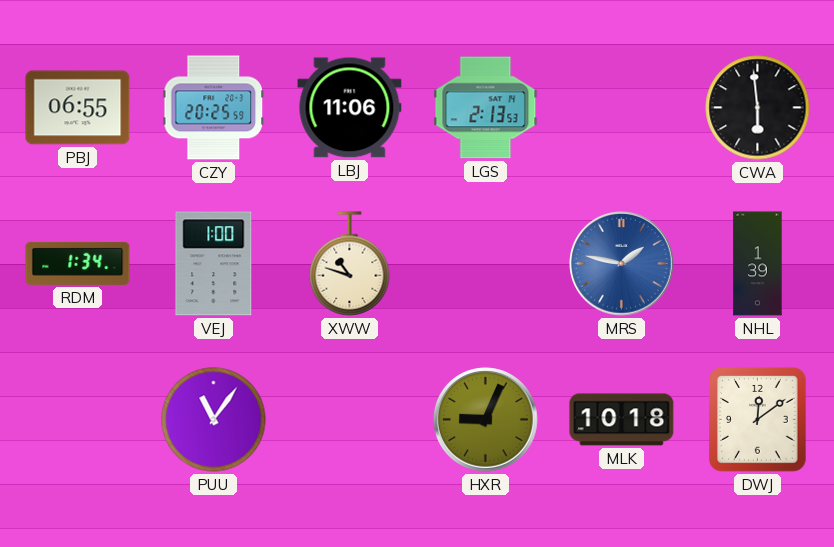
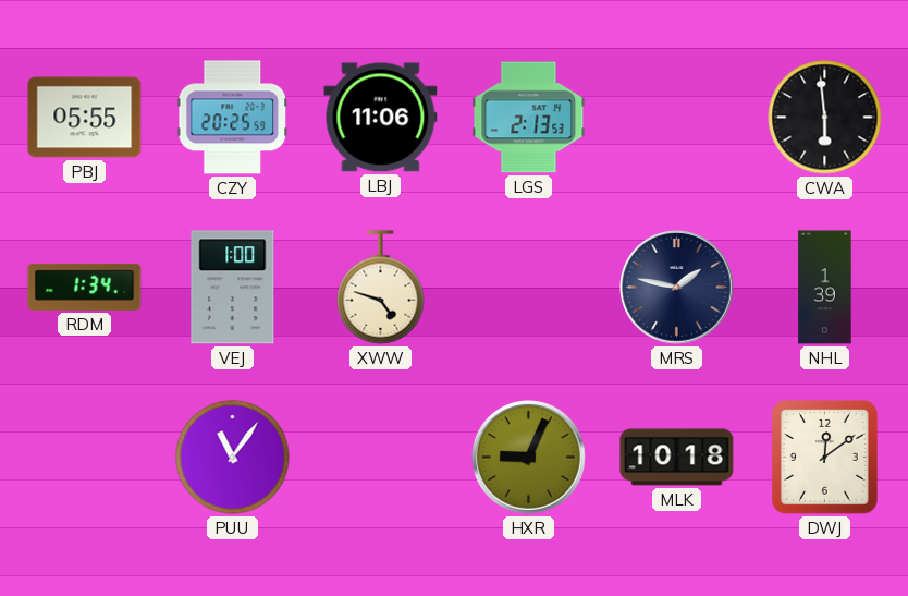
PBJ: 06:55 -> 05:55
XWW: 10:48 -> 4:48
MRS dial: blue -> navy
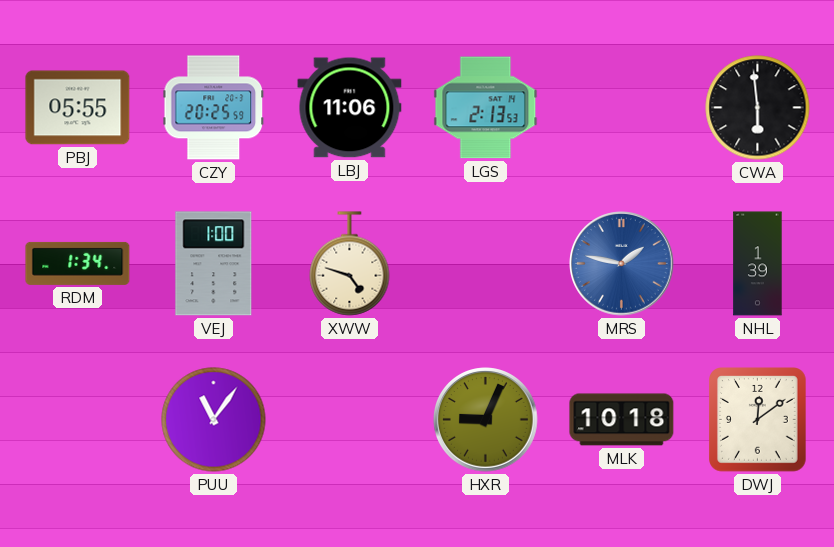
MRS dial: navy -> blue
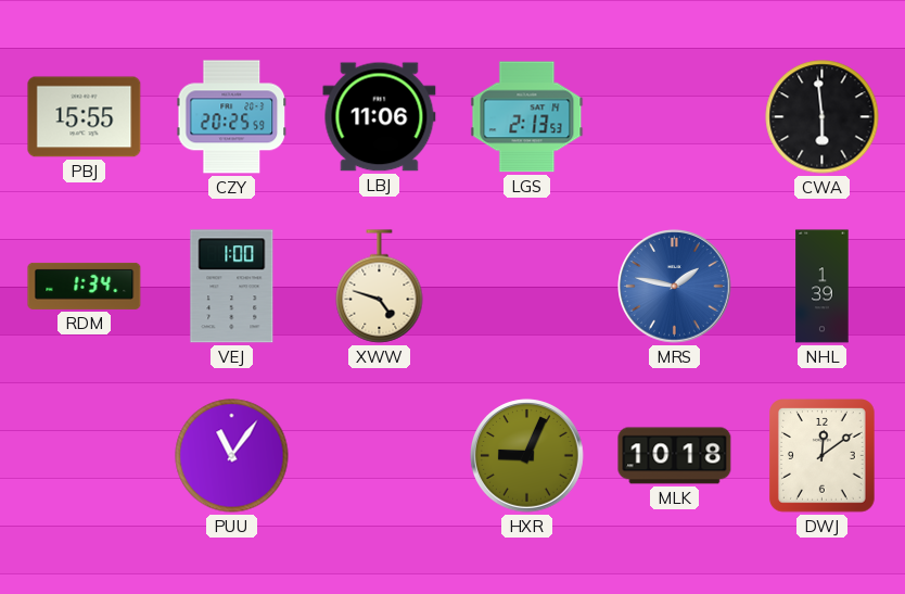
PBJ: 05:55 -> 15:55
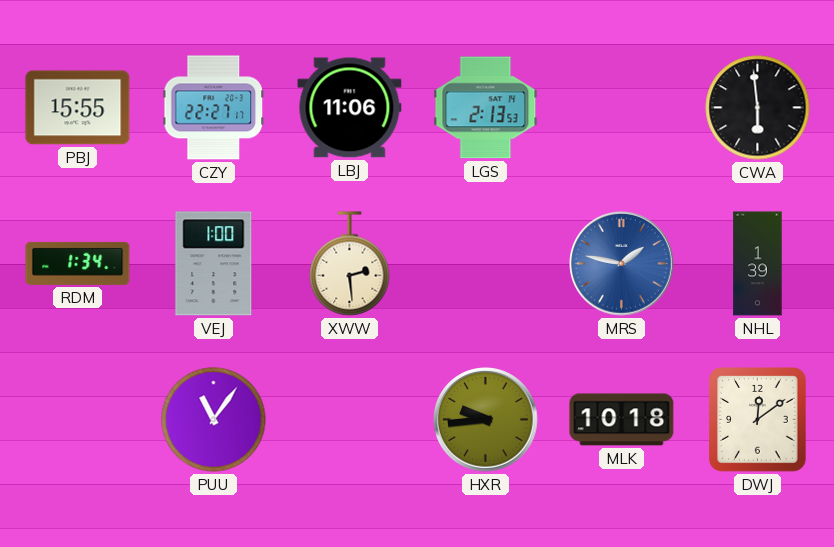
CZY: 20:25 -> 22:27
XWW: 4:48 -> 2:29
HXR: 9:04 -> 9:44
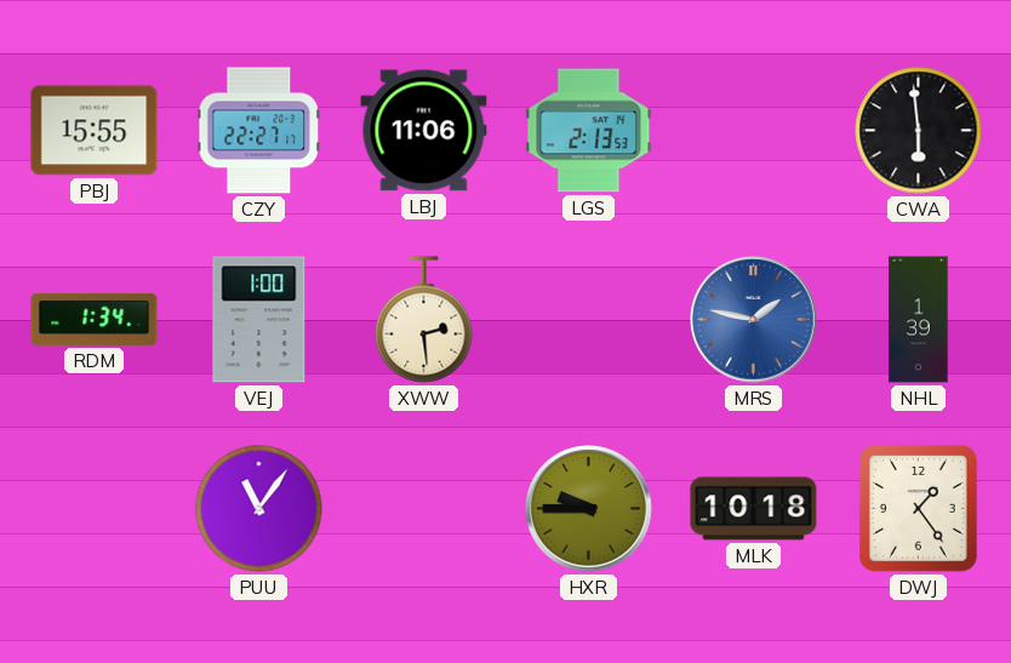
HXR: 9:44 -> 9:45
DWJ: 12:09 -> 1:24
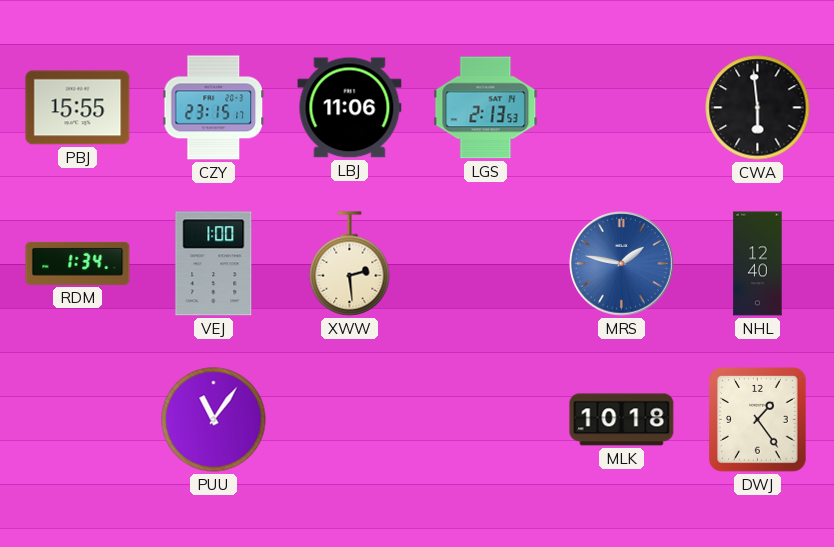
CZY: 22:27 -> 23:15
NHL: 1:39 -> 12:40
HXR: 9:45 -> none
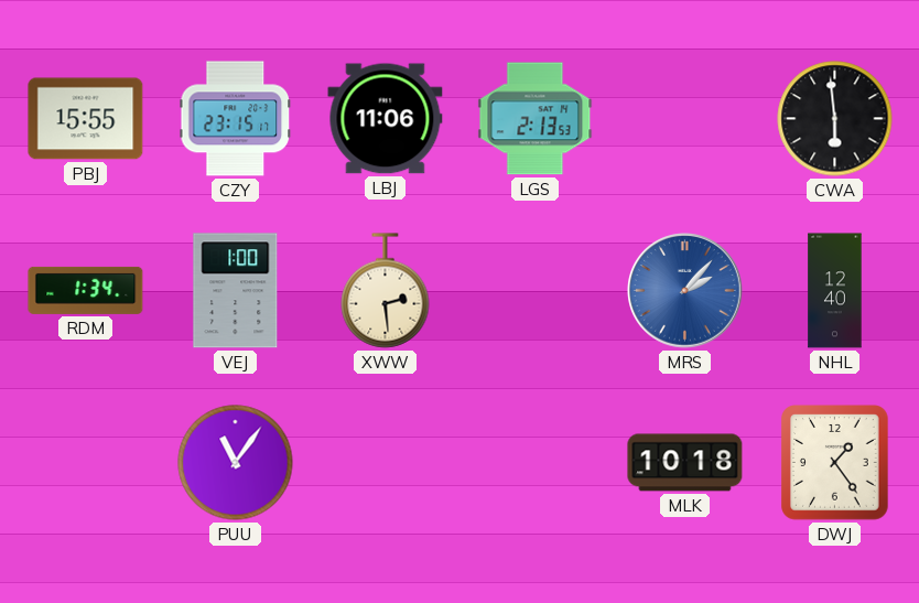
MRS: 1:47 -> 2:07
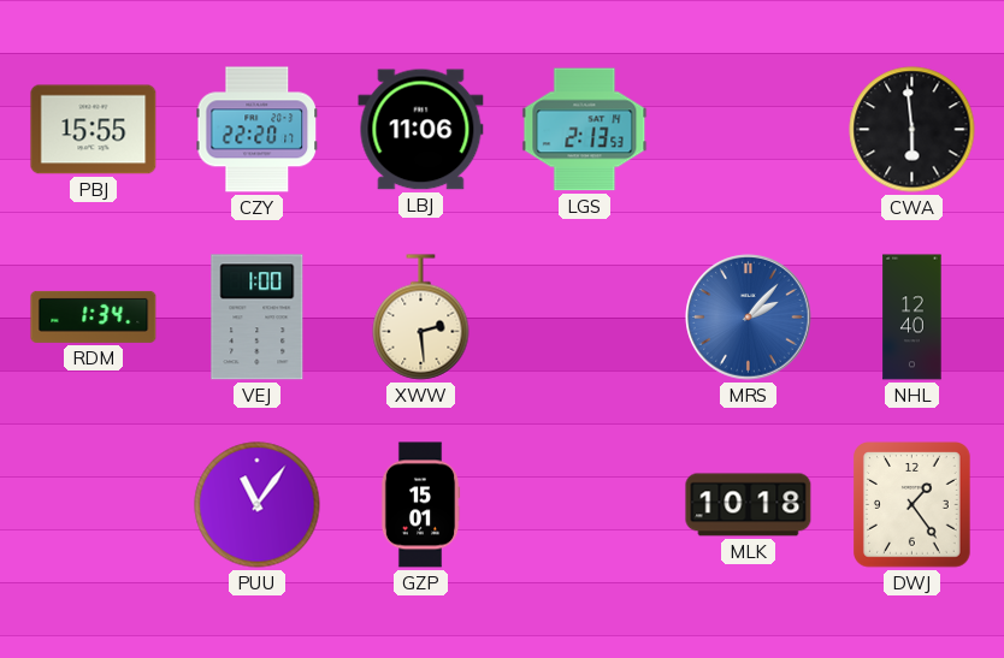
CZY: 23:15 -> 22:20
GZP: none -> 15:01
